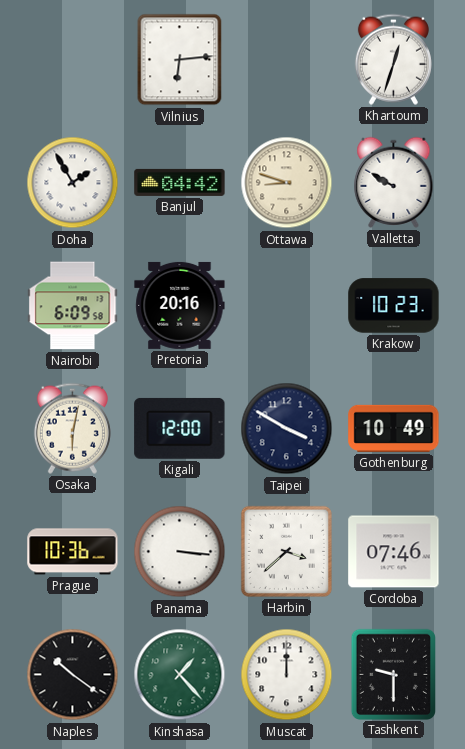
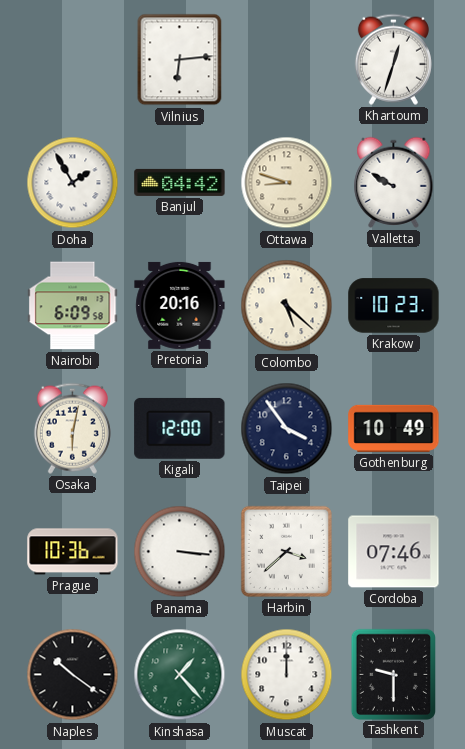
Colombo: none -> 5:22
Taipei: 3:50 -> 3:54
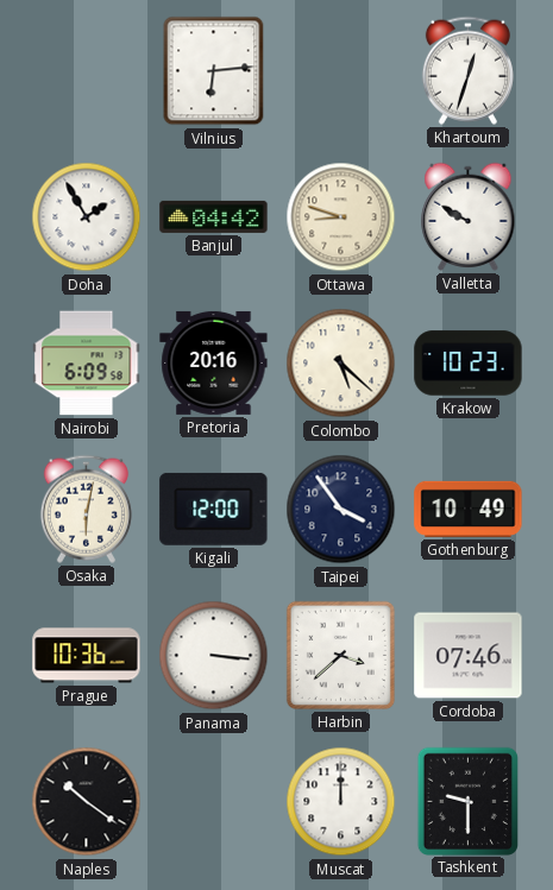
Kinshasa: 1:23 -> none
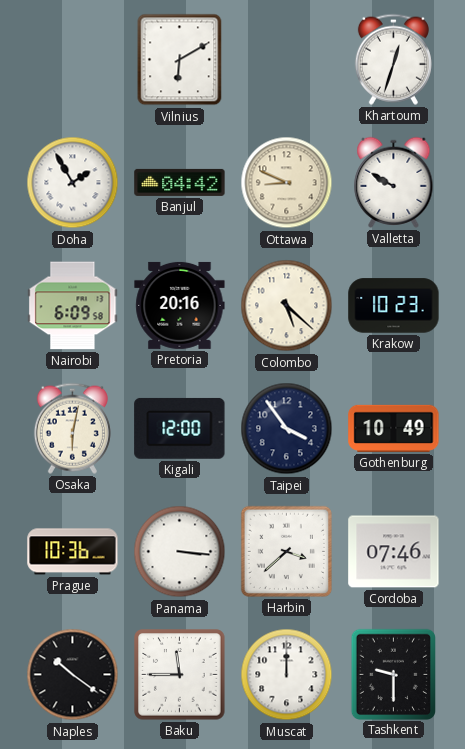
Vilnius: 6:14 -> 6:10
Ottawa: 8:48 -> 8:49
Baku: none -> 11:45
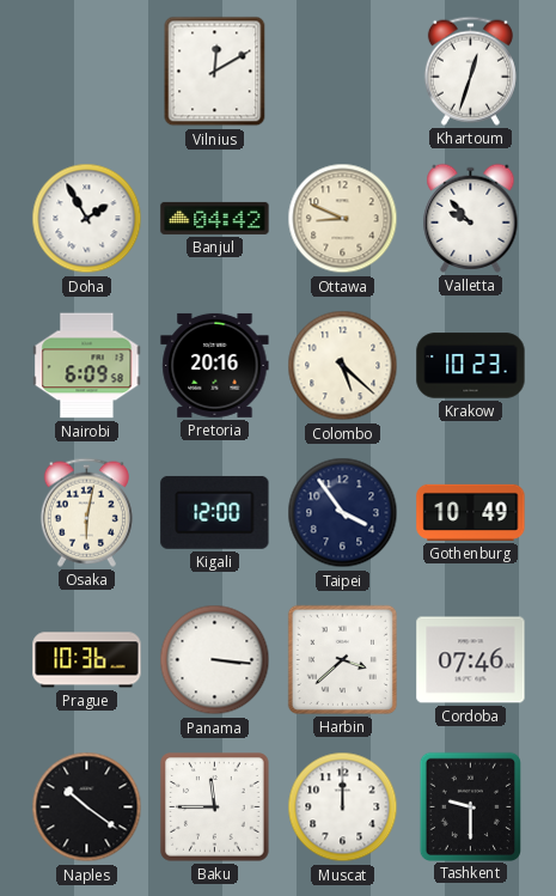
Vilnius: 6:10 -> 12:10
Valletta: 9:50 -> 9:53
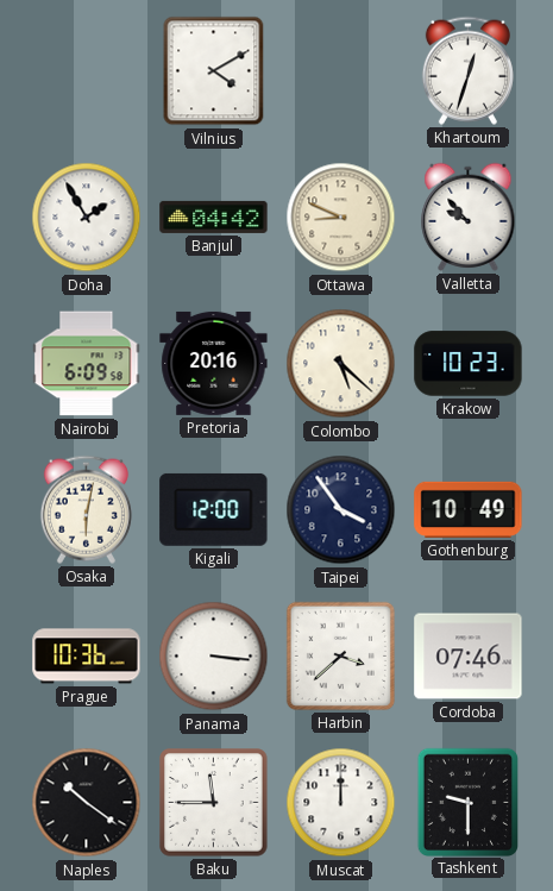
Vilnius: 12:10 -> 4:10
